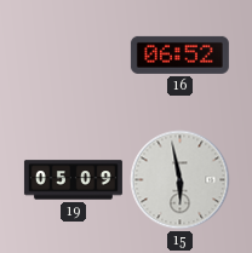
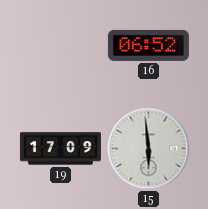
19: 05:09 -> 17:09
15: 5:58 -> 5:59
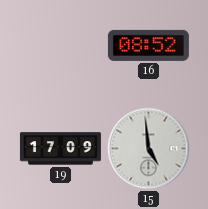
16: 06:52 -> 08:52
15: 5:59 -> 4:59
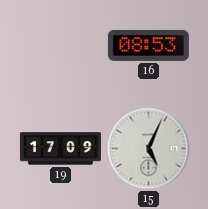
16: 08:52 -> 08:53
15: 4:59 -> 5:04
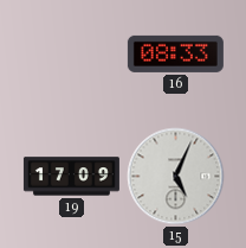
16: 08:53 -> 08:33
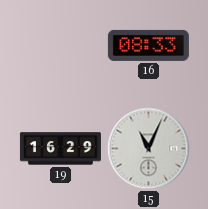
19: 17:09 -> 16:29
15: 5:04 -> 11:04
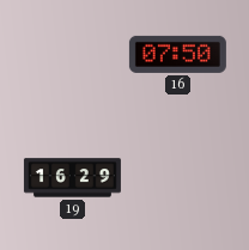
16: 08:33 -> 07:50
15: 11:04 -> none
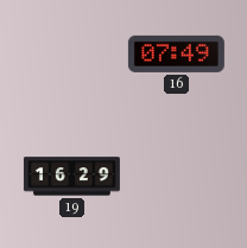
16: 07:50 -> 07:49
